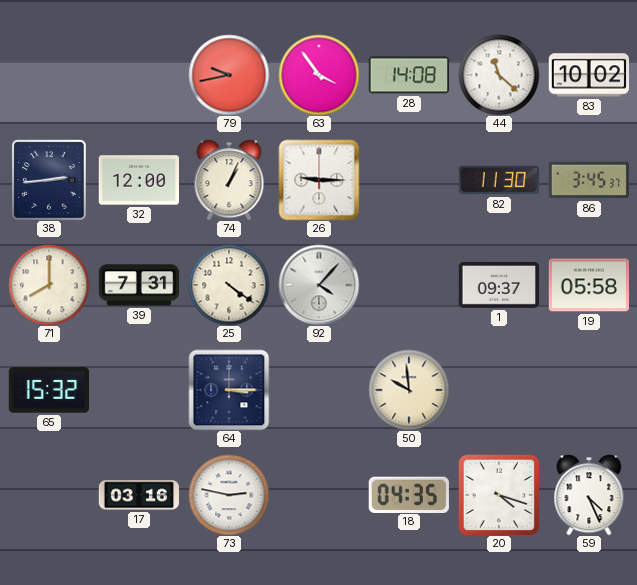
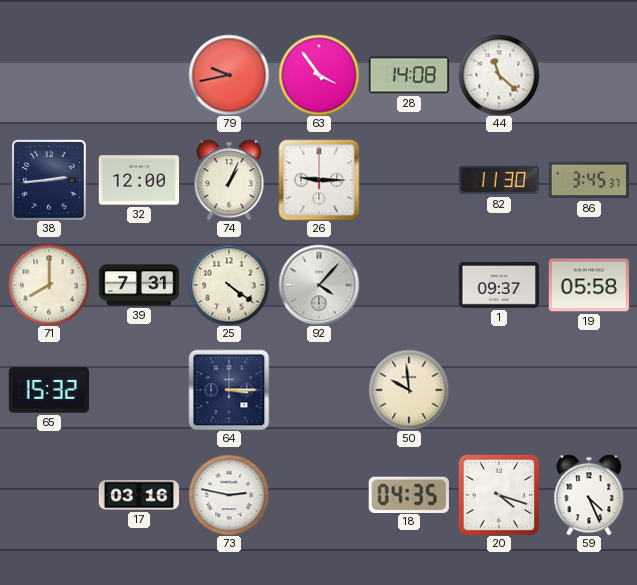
83: 10:02 -> none
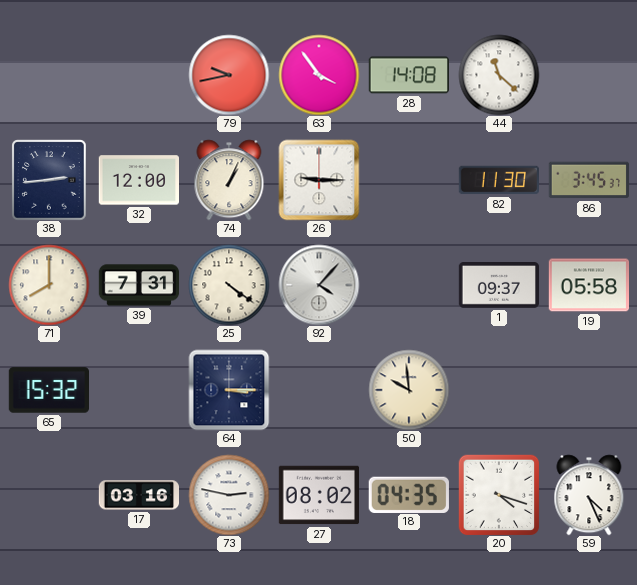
27: none -> 08:02
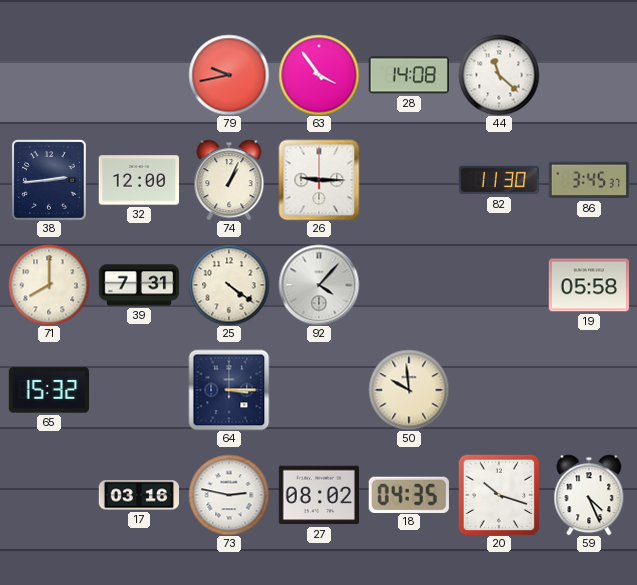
1: 09:37 -> none
20: 4:18 -> 10:18
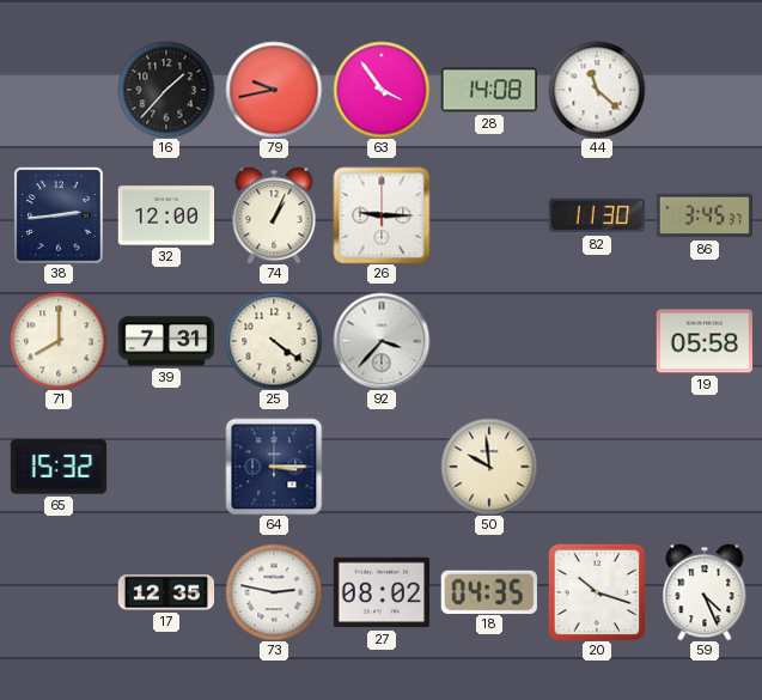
16: none -> 1:37
92: 4:07 -> 3:37
17: 03:16 -> 12:35
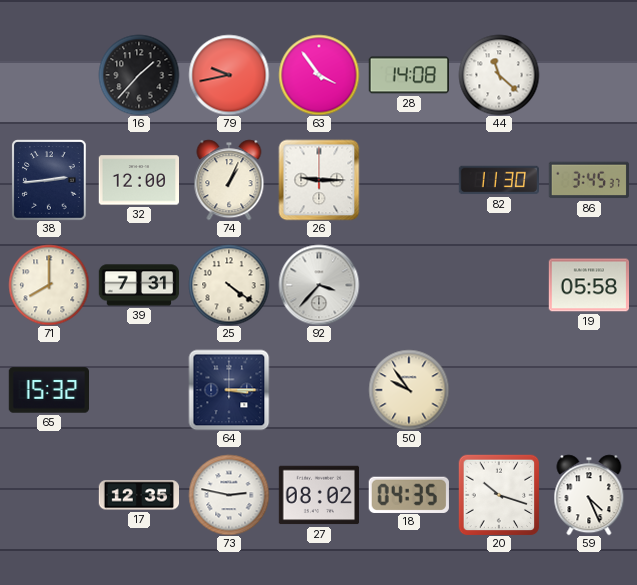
50: 9:59 -> 9:54
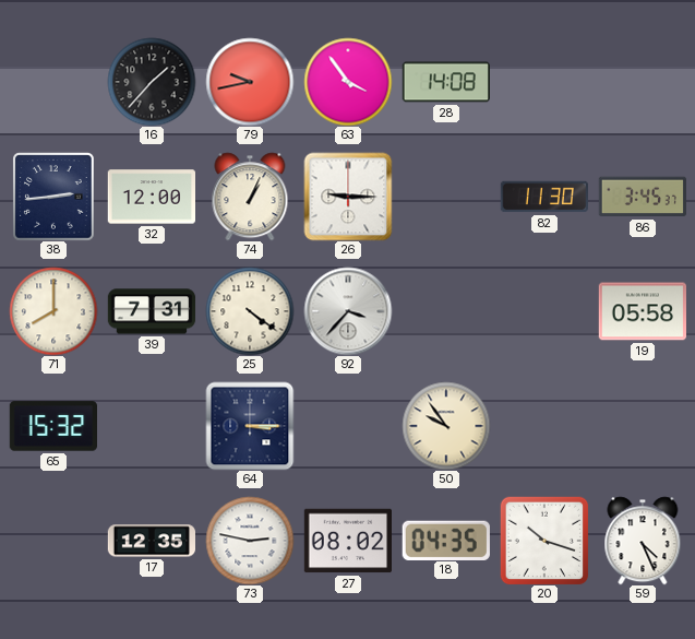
44: 11:22 -> none
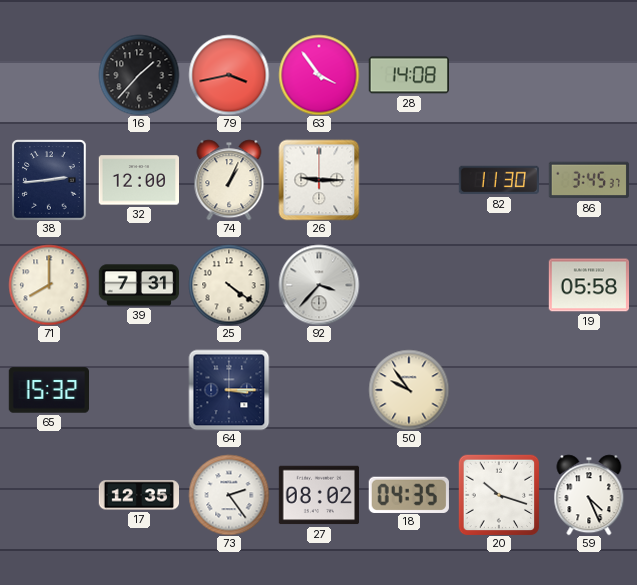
79: 9:43 -> 3:43
73: 2:47 -> 2:24
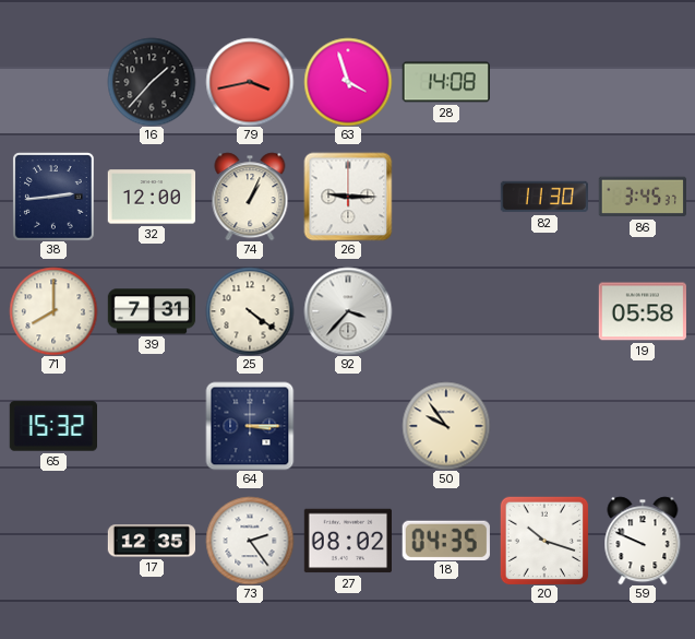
63: 3:54 -> 3:57
59: 4:26 -> 9:49
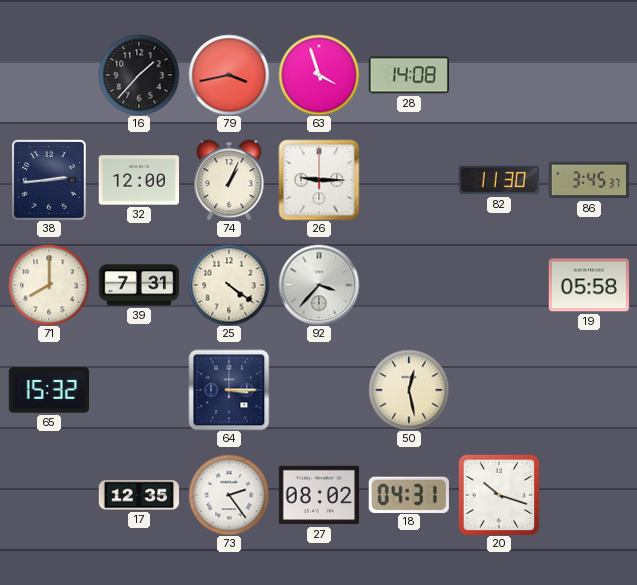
50: 9:54 -> 12:28
18: 04:35 -> 04:31
59: 9:49 -> none
